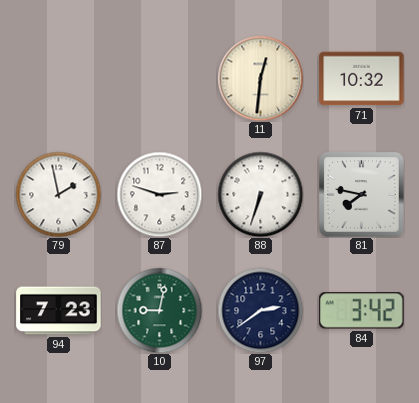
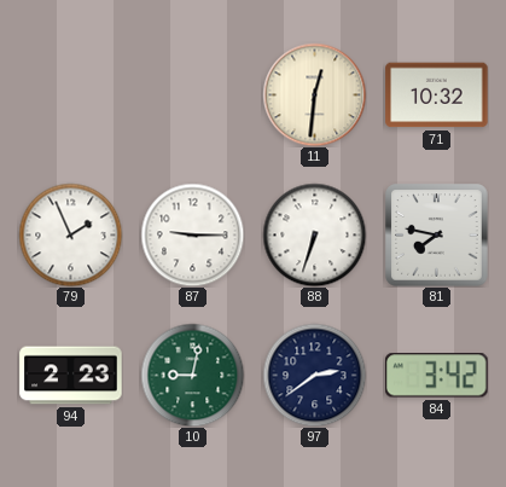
79: 1:58 -> 1:56
87: 2:48 -> 9:15
94: 7:23 -> 2:23
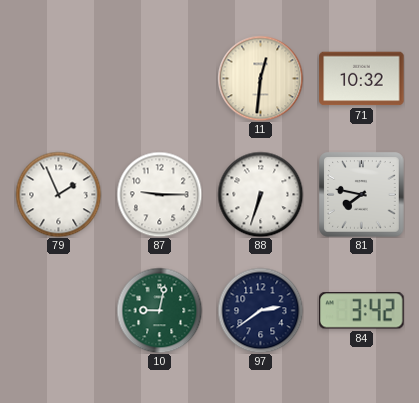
94: 2:23 -> none
